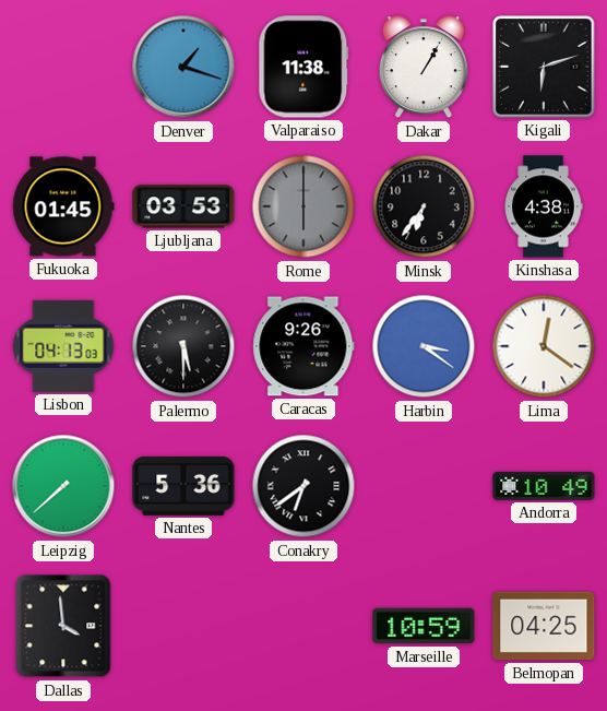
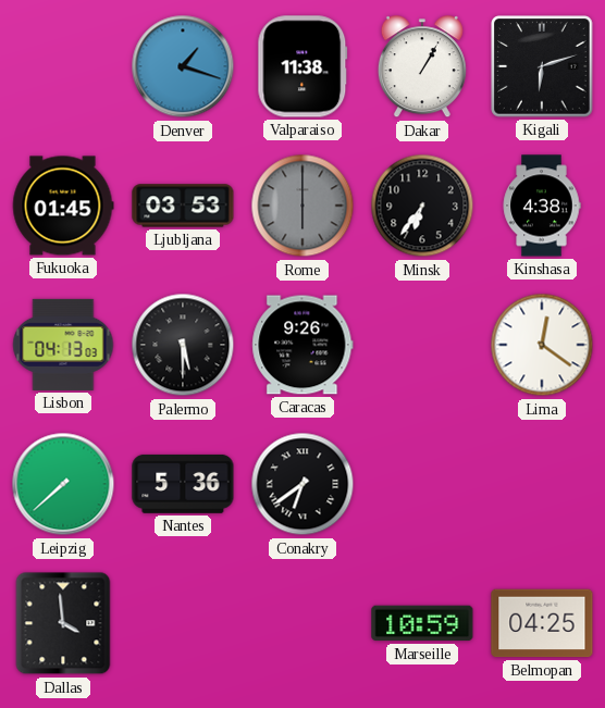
Harbin: 3:21 -> none
Andorra: 10:49 -> none
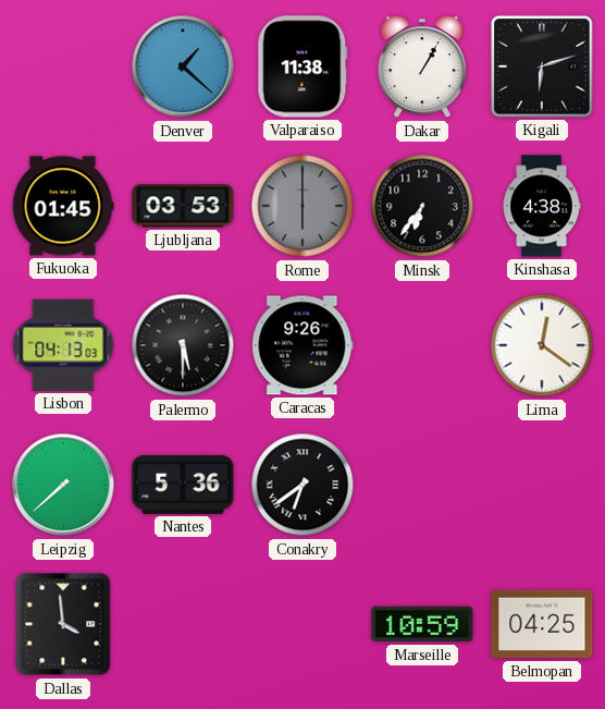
Denver: 1:18 -> 1:22
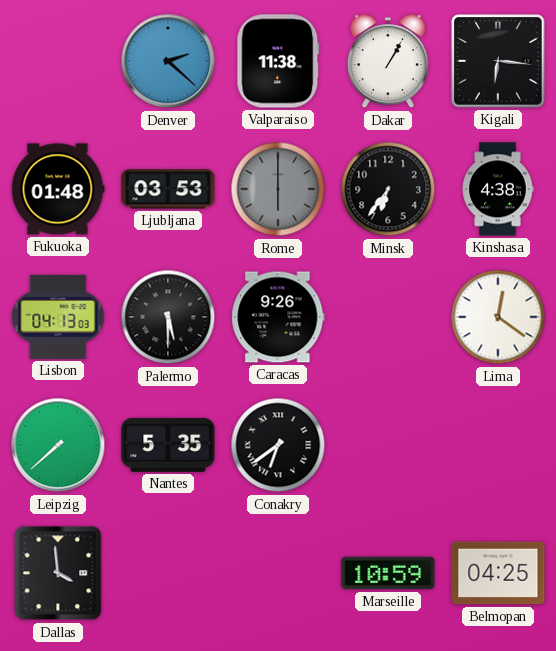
Denver: 1:22 -> 2:22
Kigali: 6:12 -> 6:16
Fukuoka: 01:45 -> 01:48
Nantes: 5:36 -> 5:35
